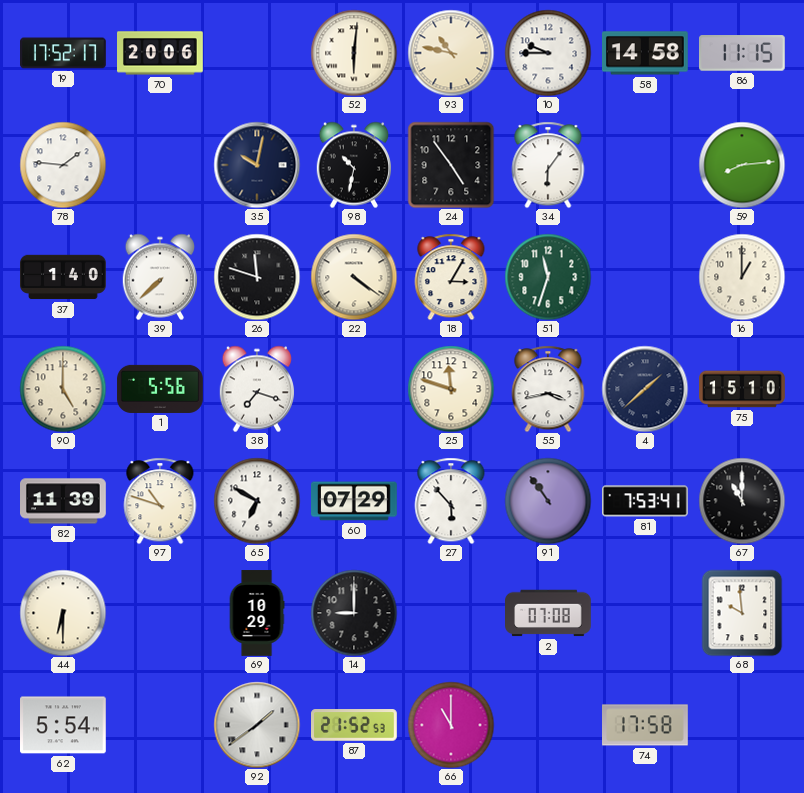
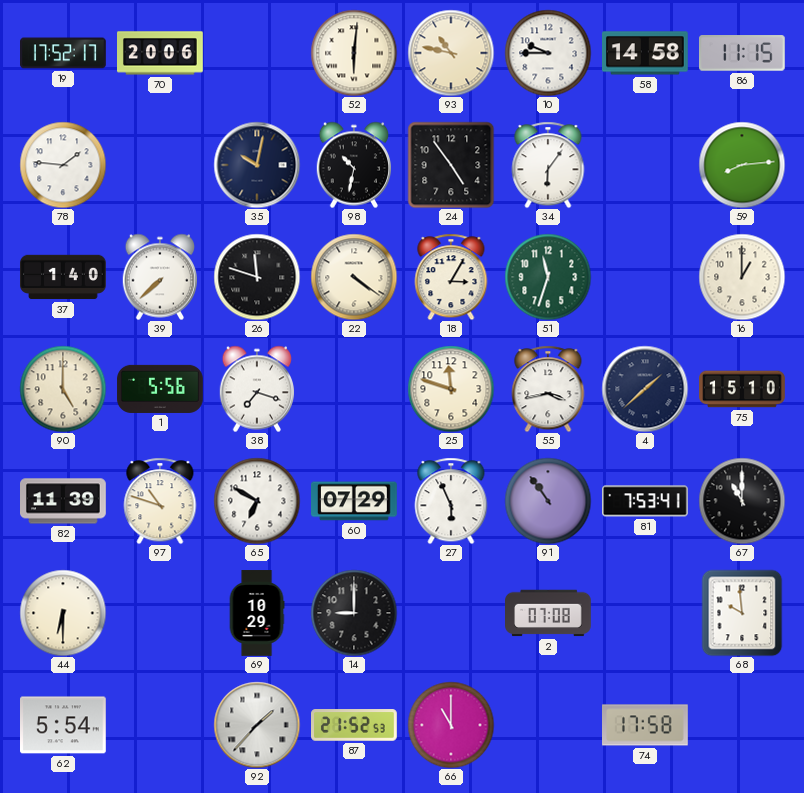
27: 5:53 -> 5:56
92: 1:39 -> 1:37
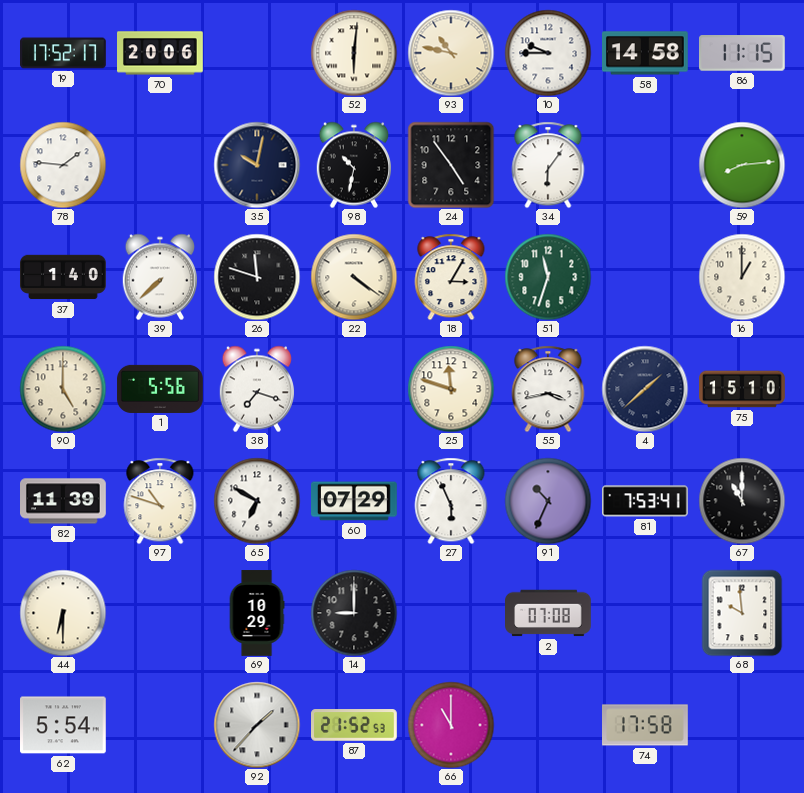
91: 10:54 -> 10:34
